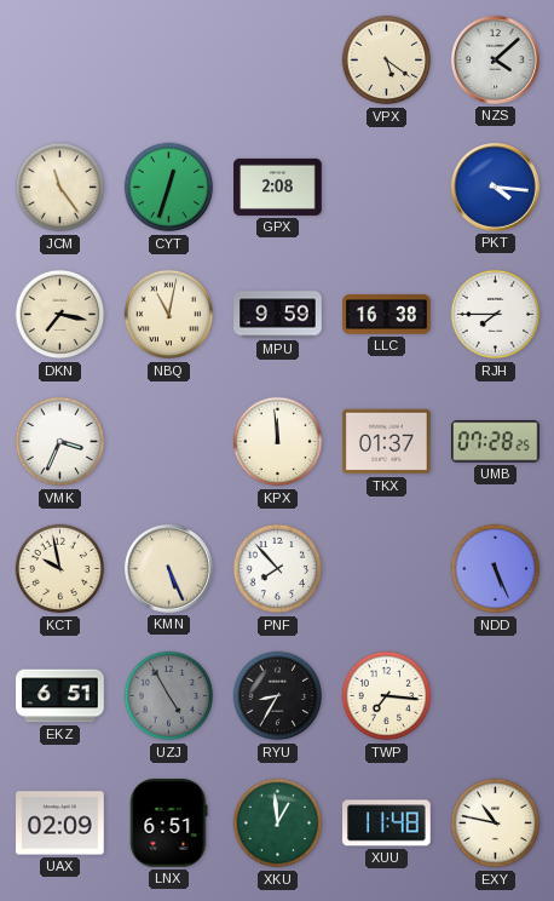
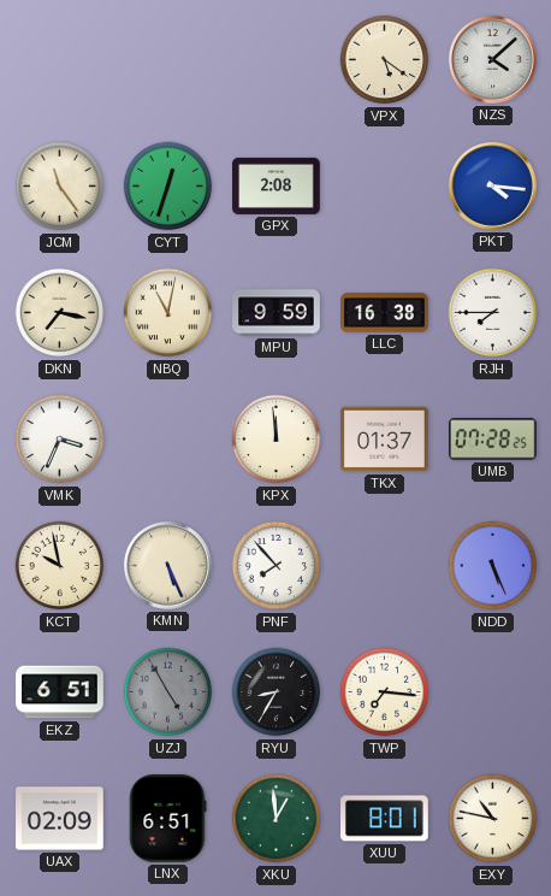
XUU: 11:48 -> 8:01
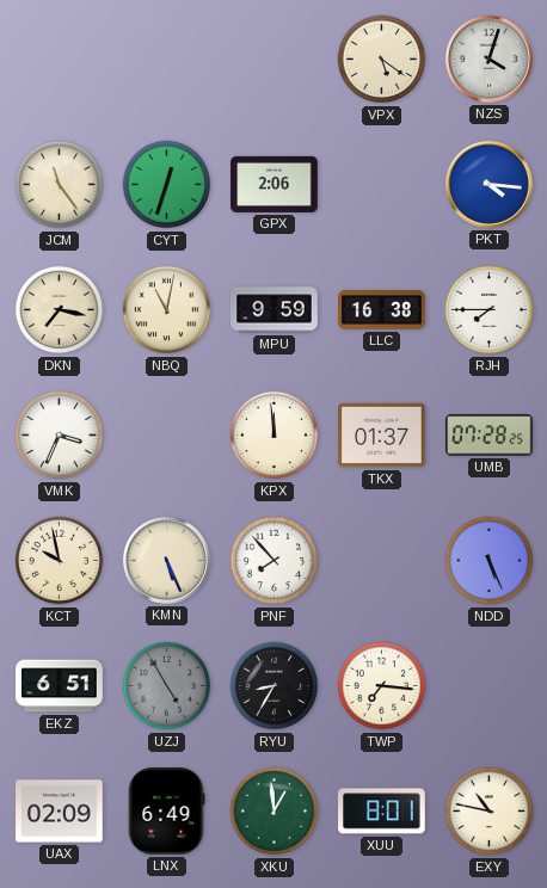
NZS: 4:08 -> 4:03
GPX: 2:08 -> 2:06
LNX: 6:51 -> 6:49
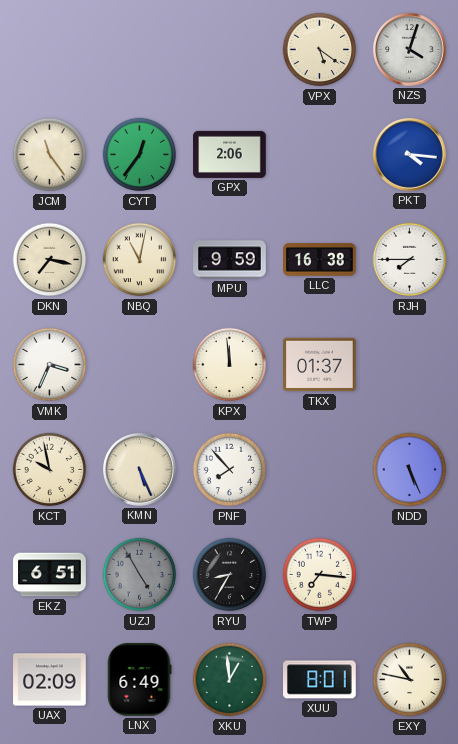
CYT: 12:33 -> 12:36
UMB: 07:28 -> none
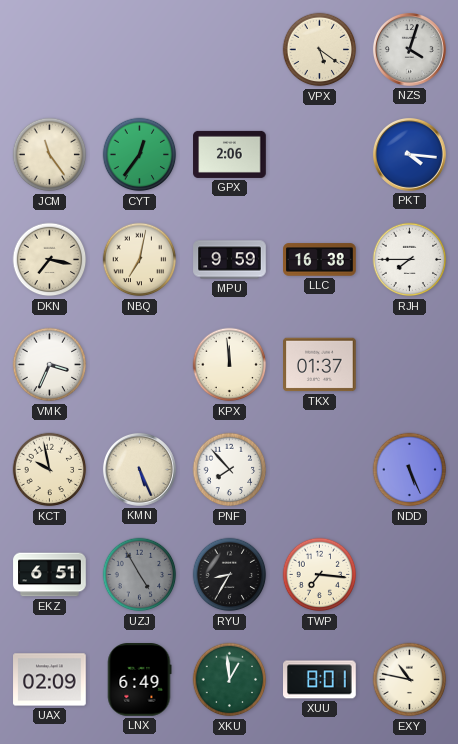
NBQ: 11:02 -> 7:02
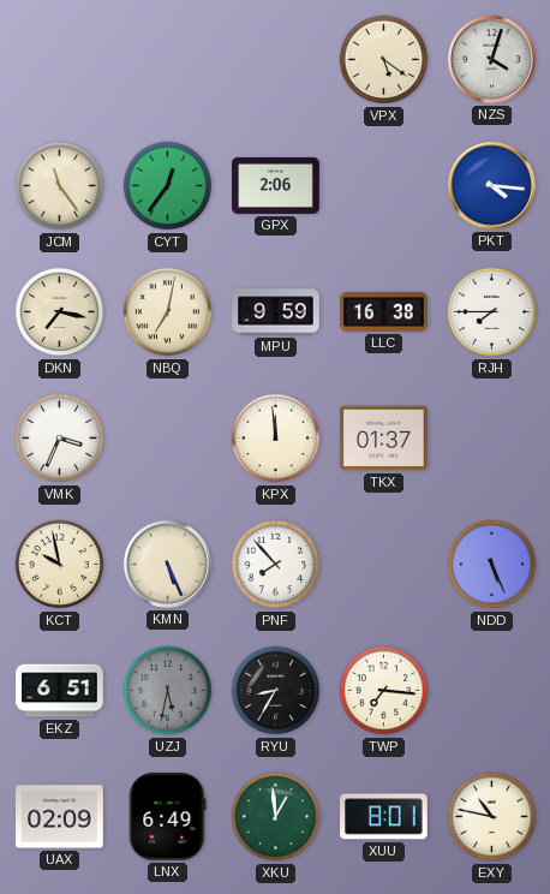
UZJ: 4:55 -> 5:32
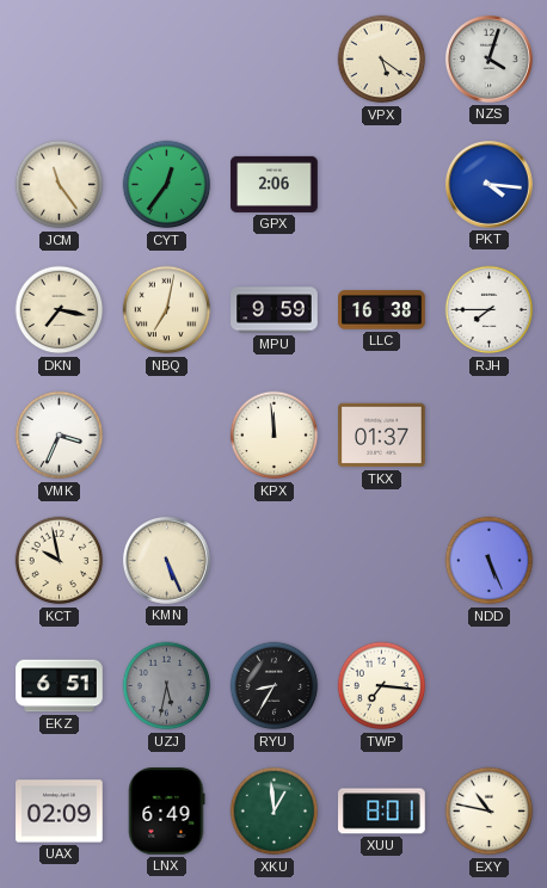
PNF: 7:53 -> none
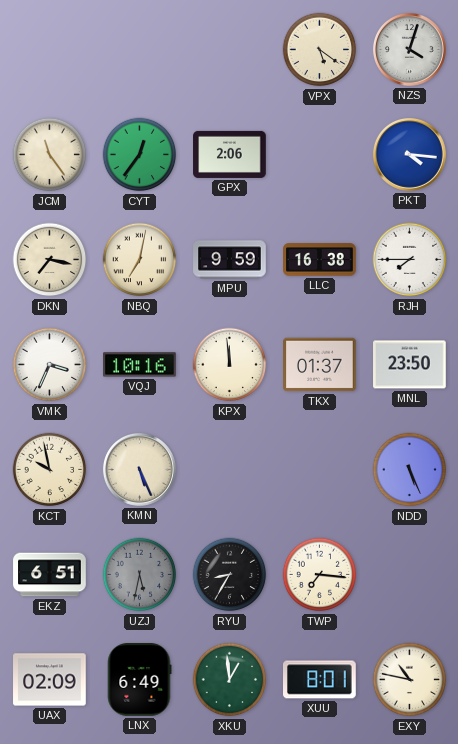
VQJ: none -> 10:16
MNL: none -> 23:50
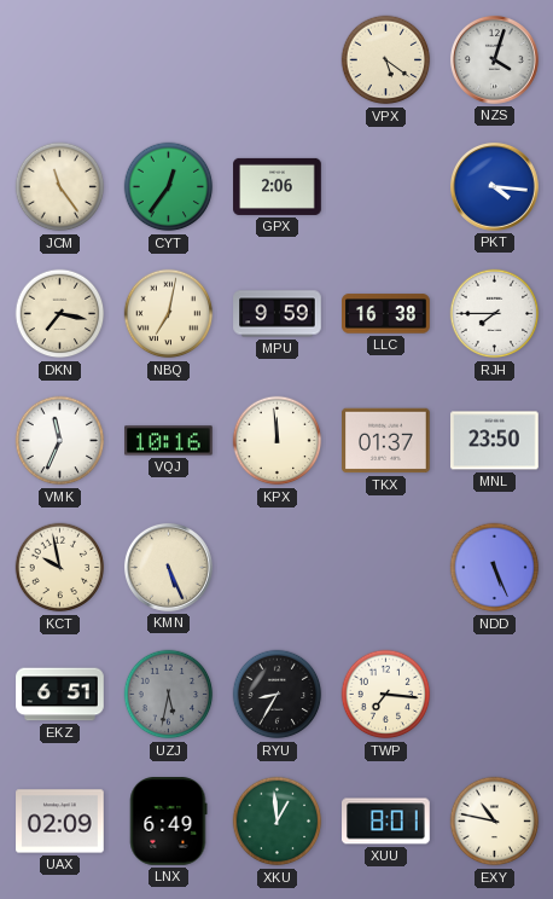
VMK: 3:34 -> 11:34
